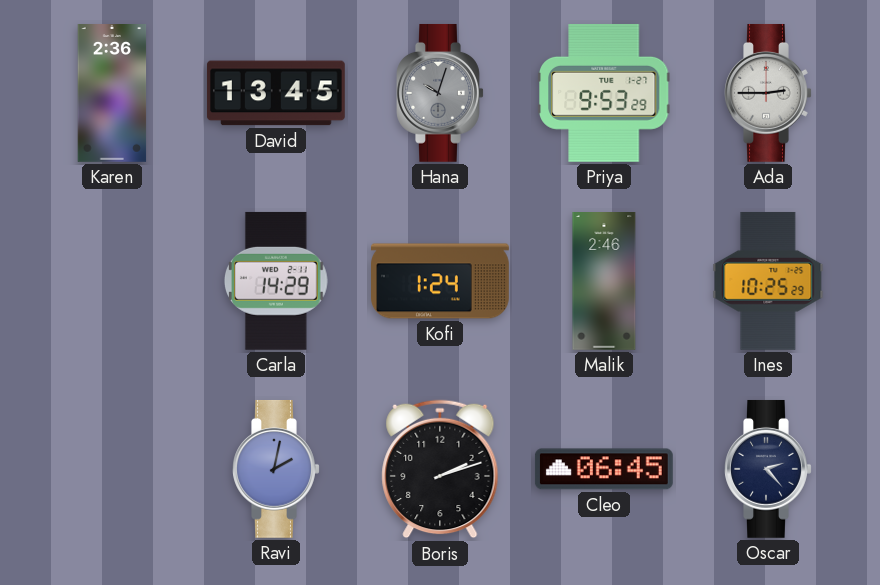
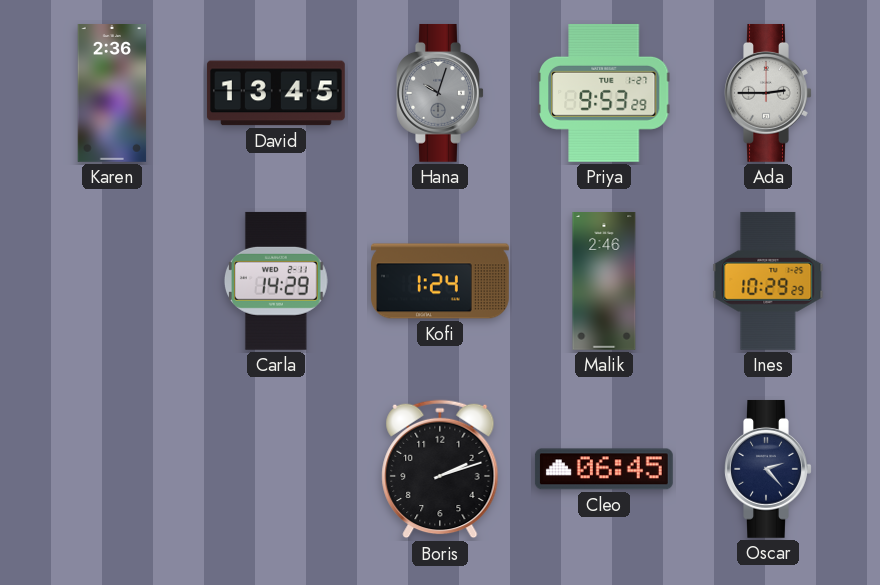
Ines: 10:25 -> 10:29
Ravi: 2:02 -> none
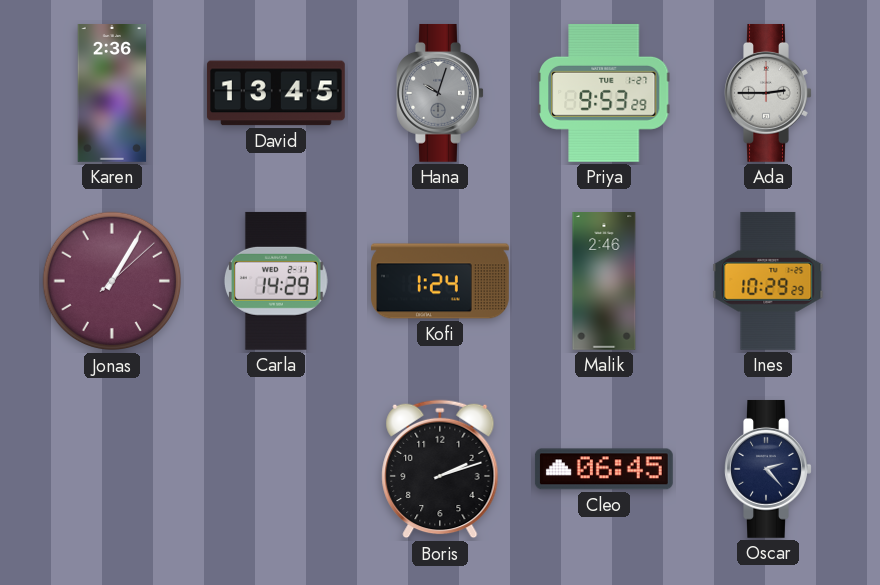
Jonas: none -> 1:05
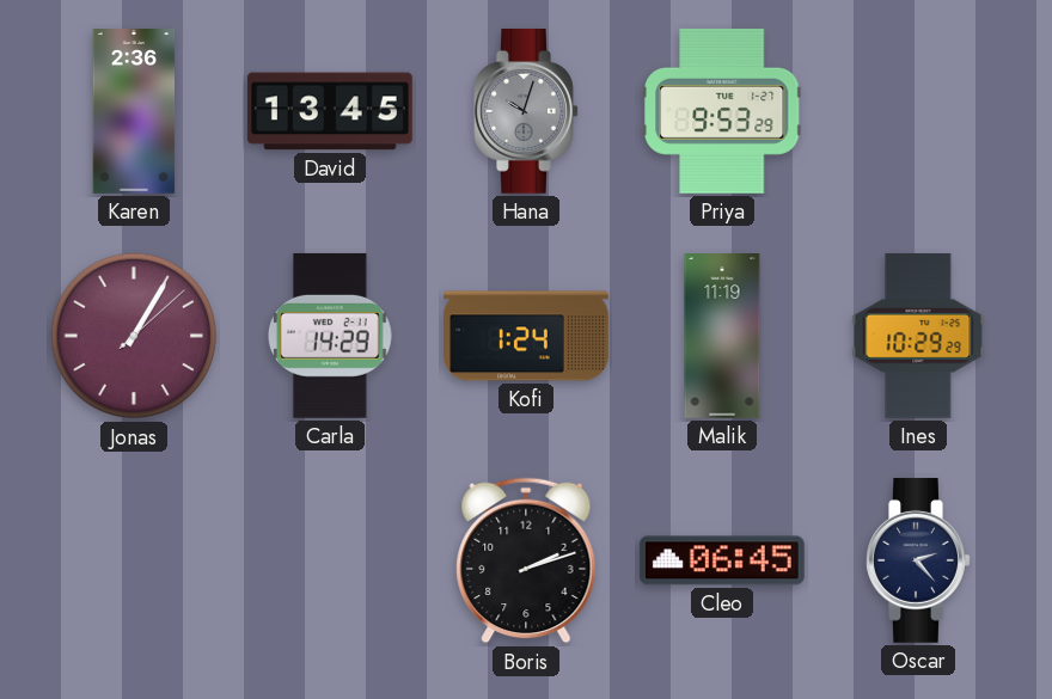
Ada: 2:45 -> none
Malik: 2:46 -> 11:19
